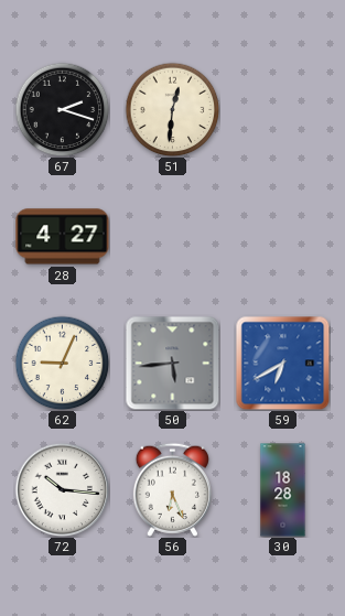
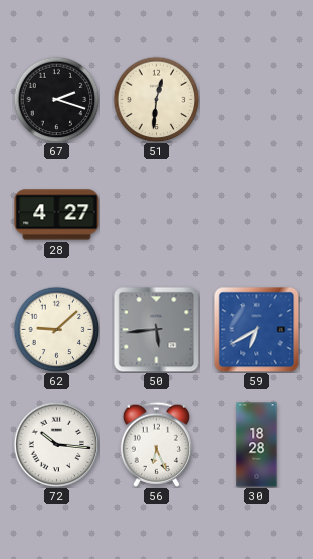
62: 9:04 -> 9:08
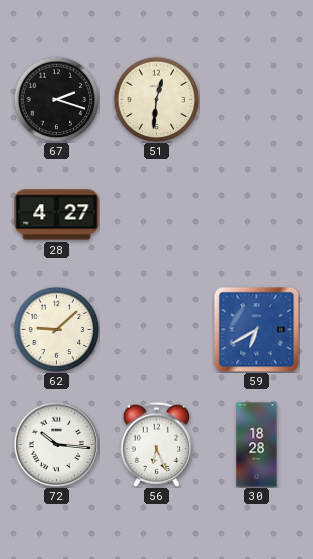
50: 5:44 -> none
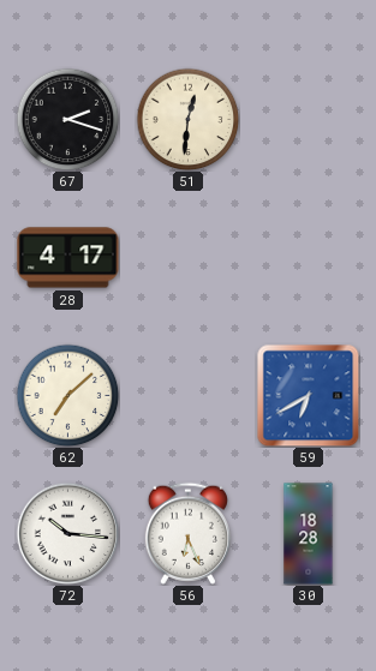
28: 4:27 -> 4:17
62: 9:08 -> 7:08
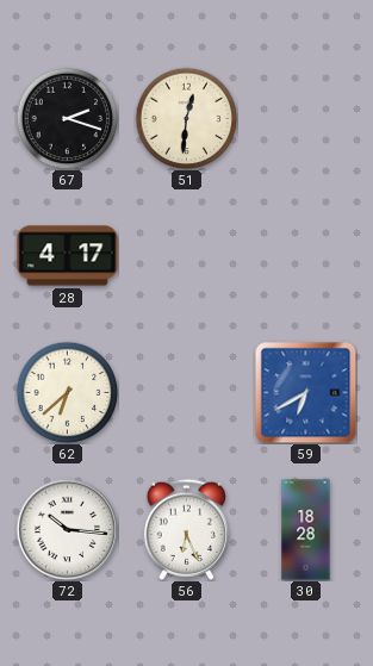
62: 7:08 -> 6:38
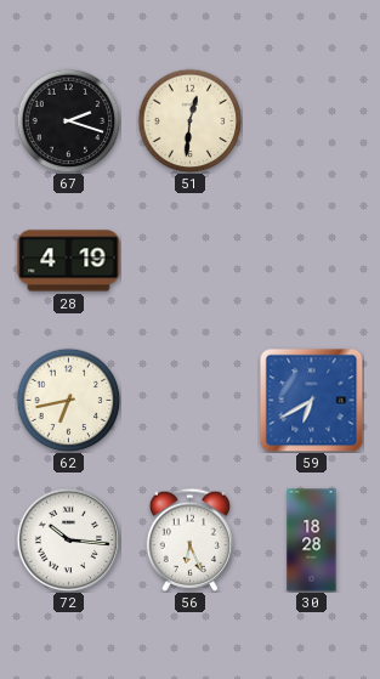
28: 4:17 -> 4:19
62: 6:38 -> 6:43
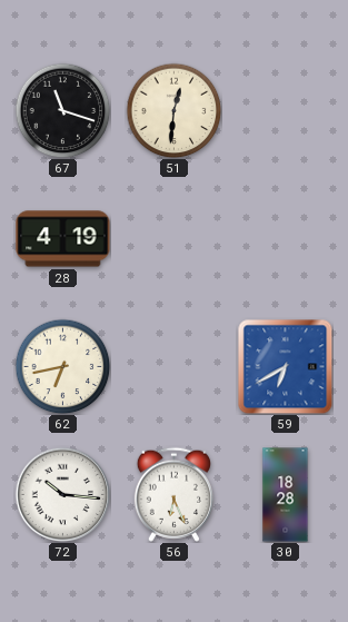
67: 2:18 -> 11:18
